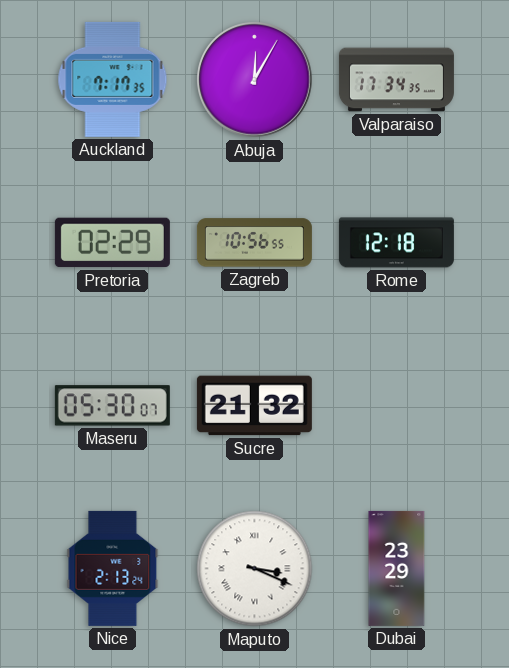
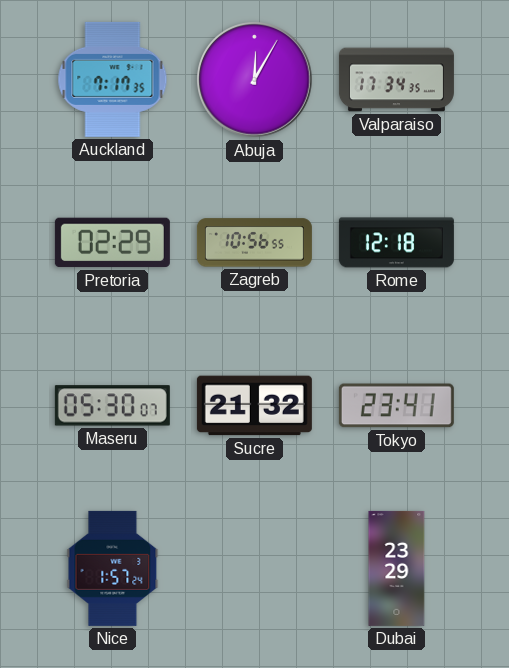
Tokyo: none -> 23:41
Nice: 2:13 -> 1:57
Maputo: 3:19 -> none
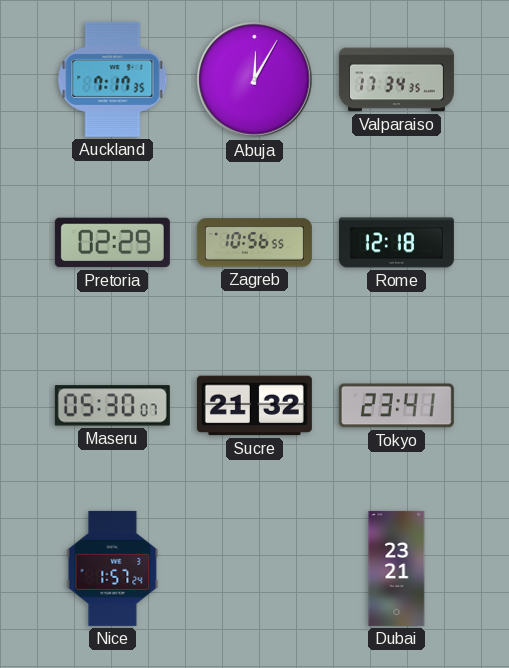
Dubai: 23:29 -> 23:21
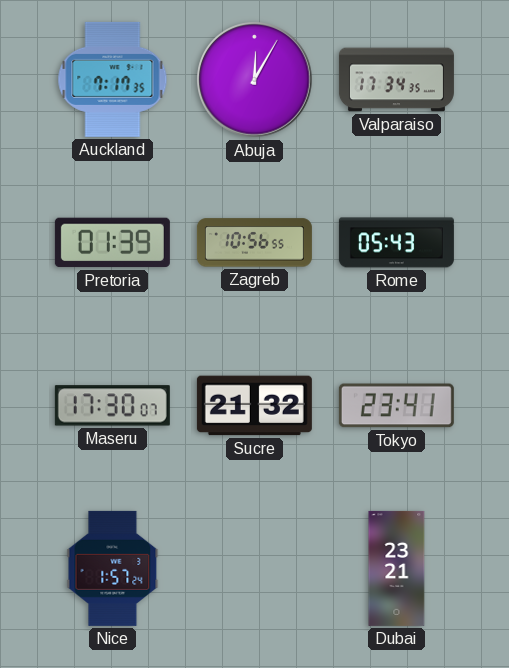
Pretoria: 02:29 -> 01:39
Rome: 12:18 -> 05:43
Maseru: 05:30 -> 17:30
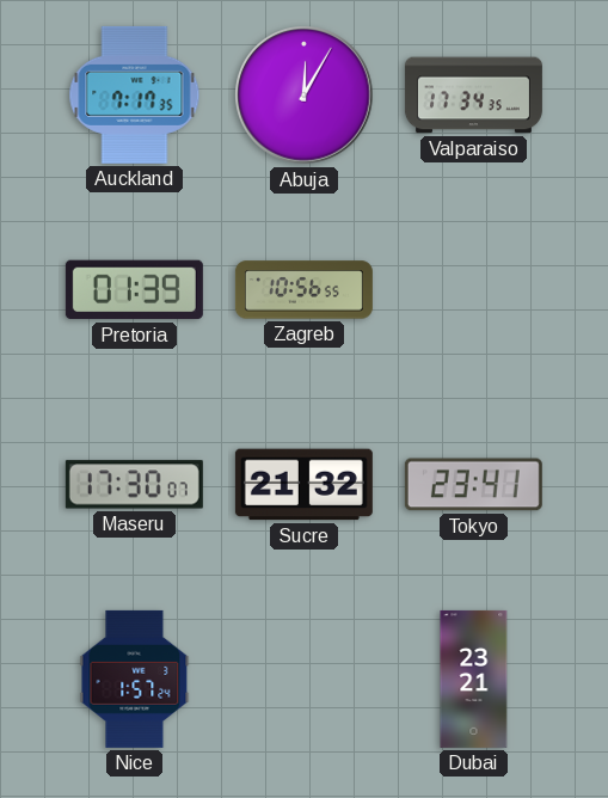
Rome: 05:43 -> none
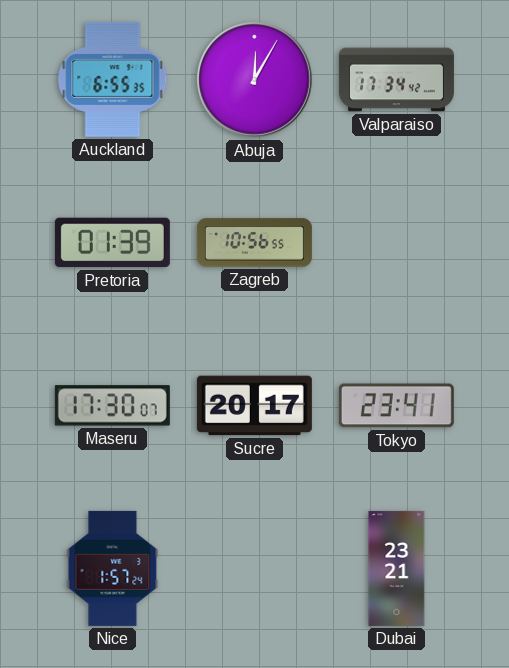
Auckland: 7:17 -> 6:55
Valparaiso: 17:34:35 -> 17:34:42
Sucre: 21:32 -> 20:17
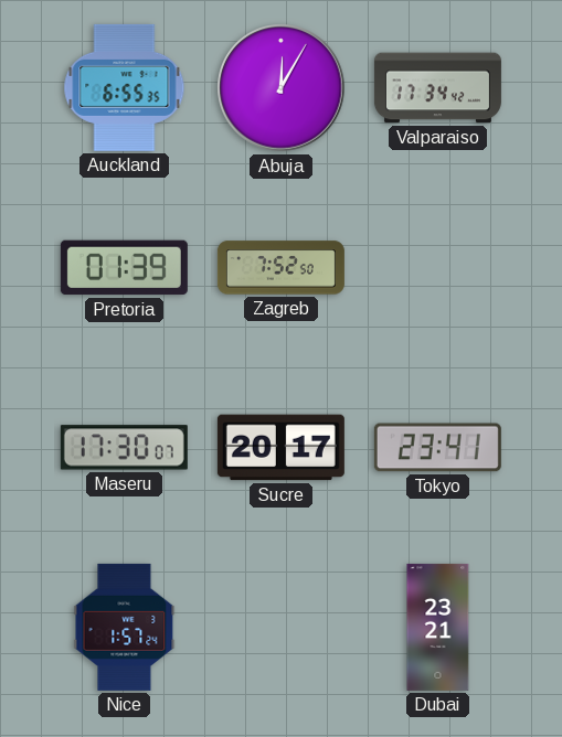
Zagreb: 10:56 -> 7:52
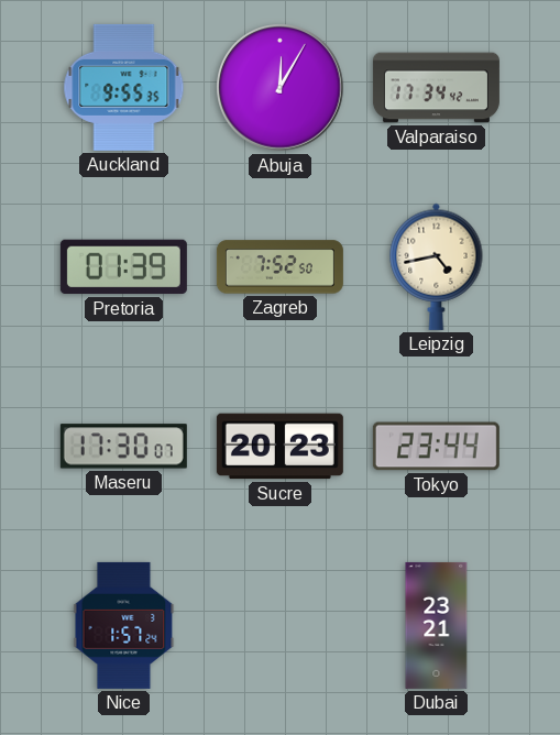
Auckland: 6:55 -> 9:55
Leipzig: none -> 4:43
Sucre: 20:17 -> 20:23
Tokyo: 23:41 -> 23:44
